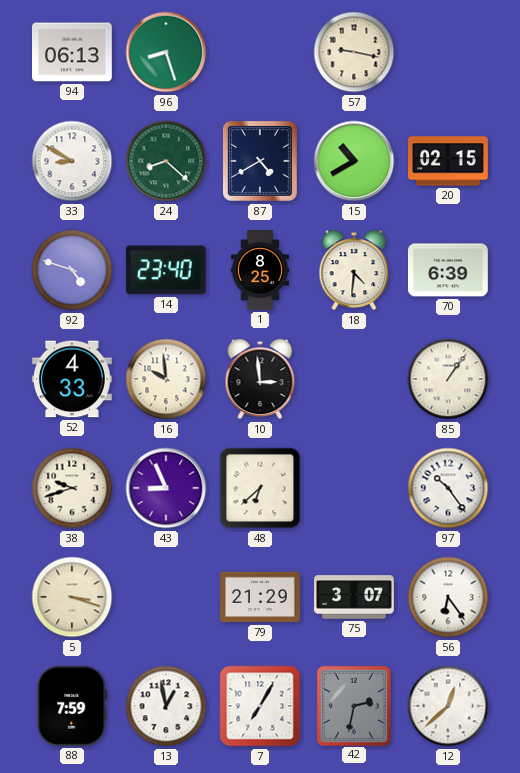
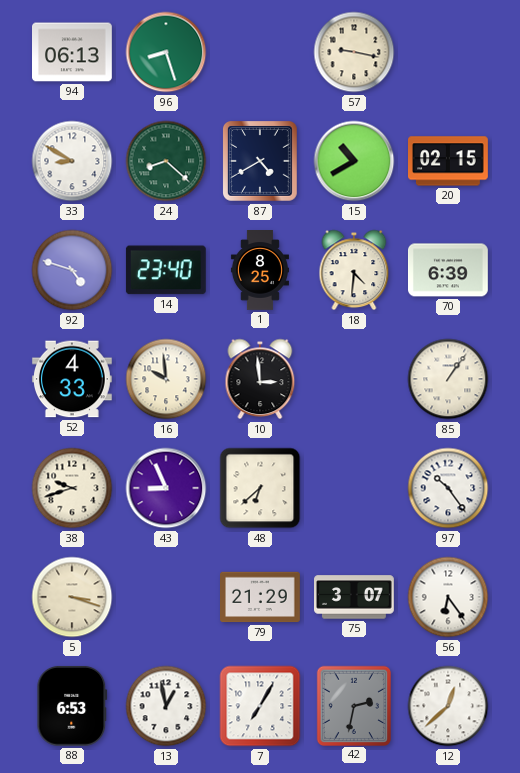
88: 7:59 -> 6:53
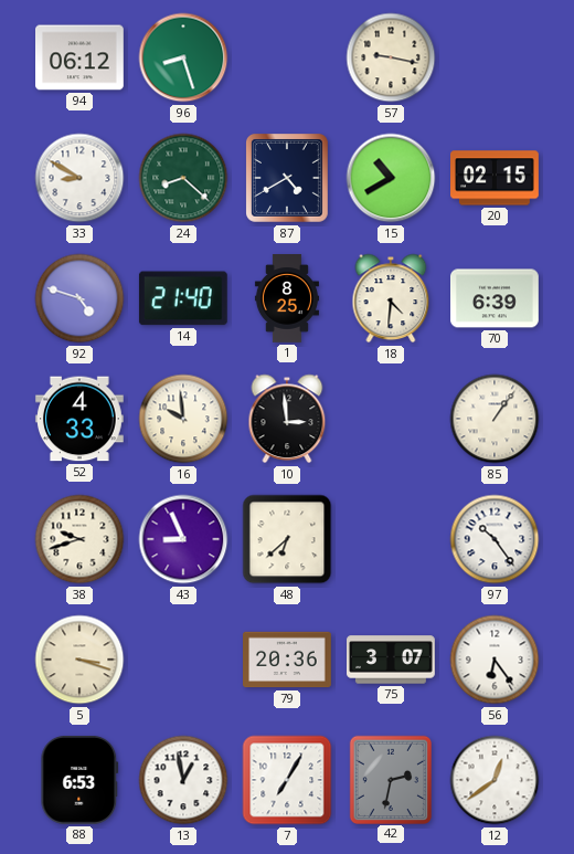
94: 06:13 -> 06:12
14: 23:40 -> 21:40
79: 21:29 -> 20:36
12: 12:38 -> 12:39
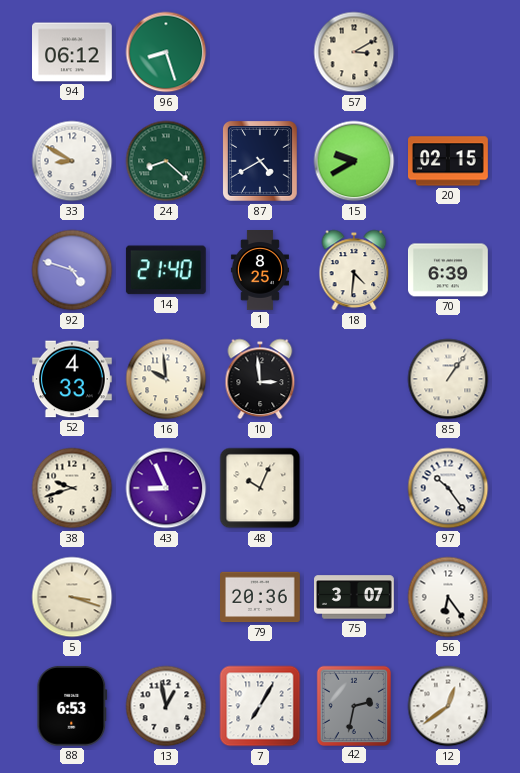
57: 9:17 -> 3:10
15: 10:40 -> 9:40
48: 6:38 -> 10:04
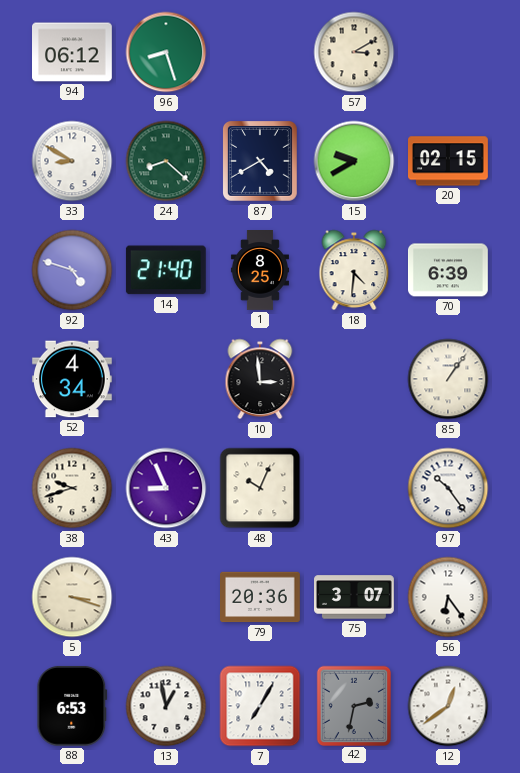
52: 4:33 -> 4:34
16: 9:59 -> none
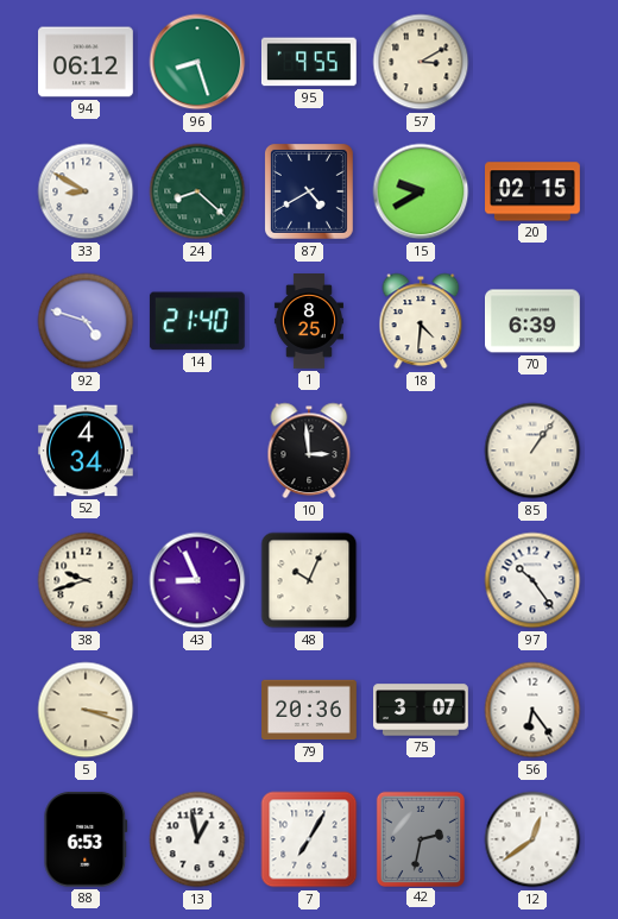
95: none -> 9:55
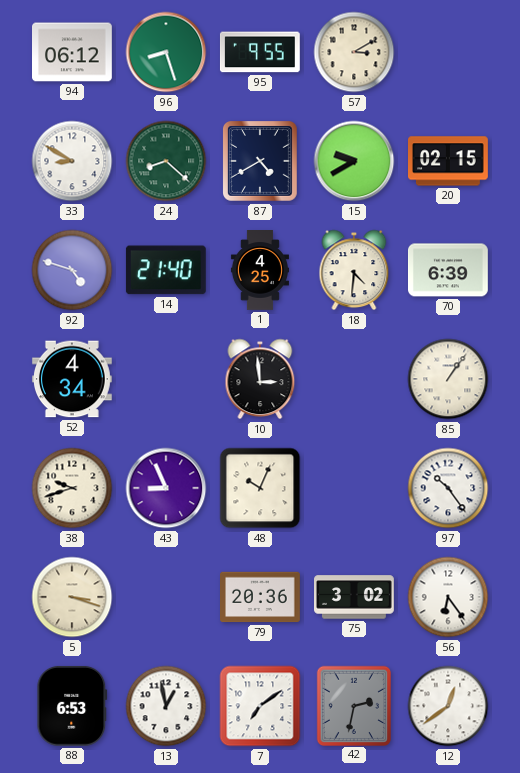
1: 8:25 -> 4:25
75: 3:07 -> 3:02
7: 7:05 -> 7:09
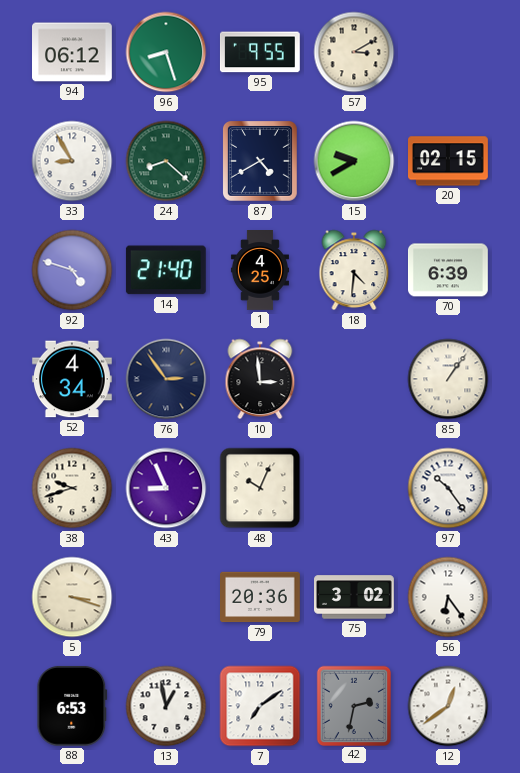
33: 8:50 -> 8:55
76: none -> 2:54
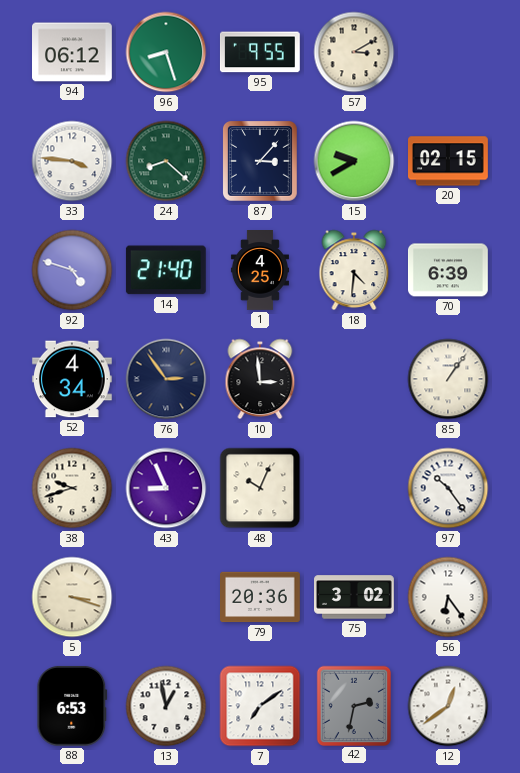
33: 8:55 -> 3:46
87: 4:40 -> 3:07
